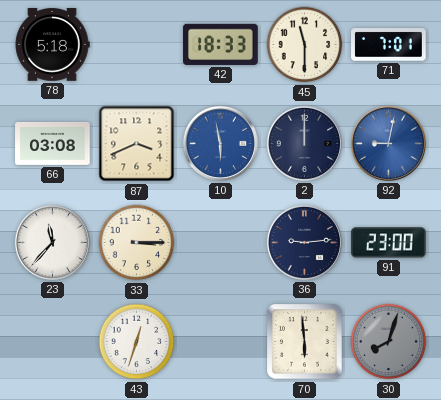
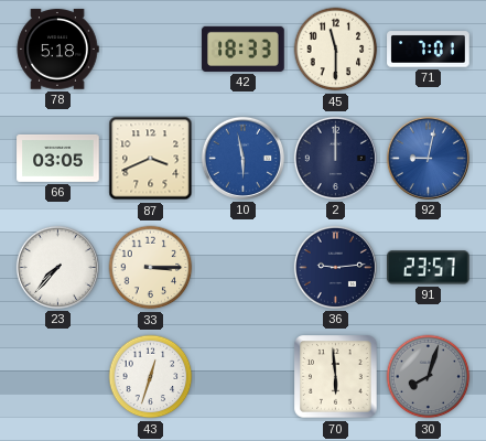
66: 03:08 -> 03:05
23: 11:37 -> 7:37
91: 23:00 -> 23:57
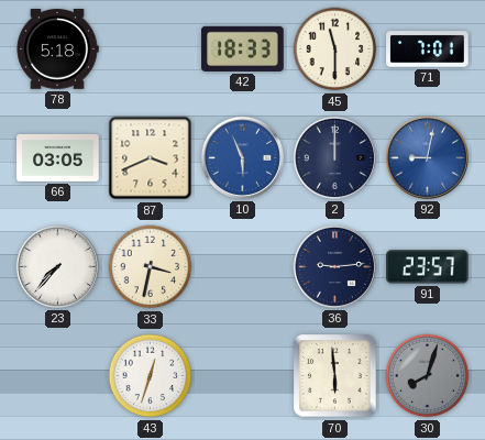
10: 5:58 -> 5:56
33: 3:15 -> 3:32
